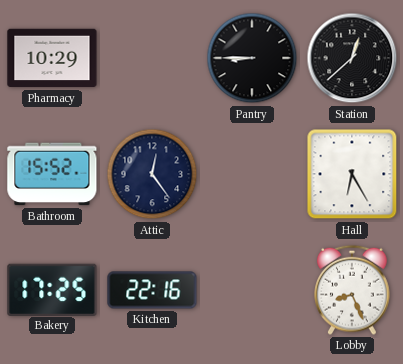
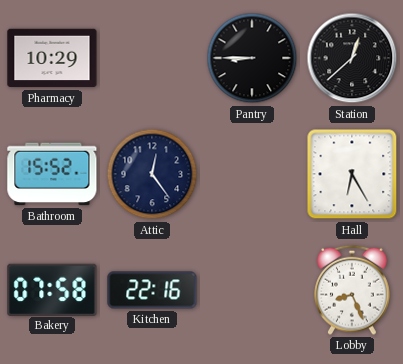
Bakery: 17:25 -> 07:58
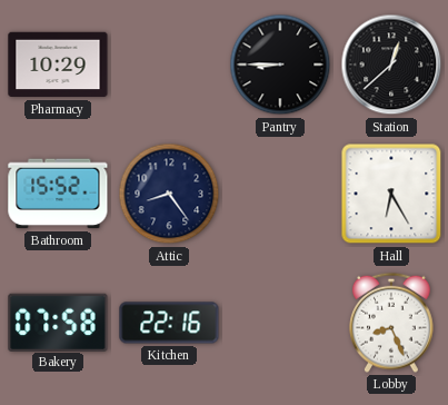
Attic: 12:24 -> 8:24
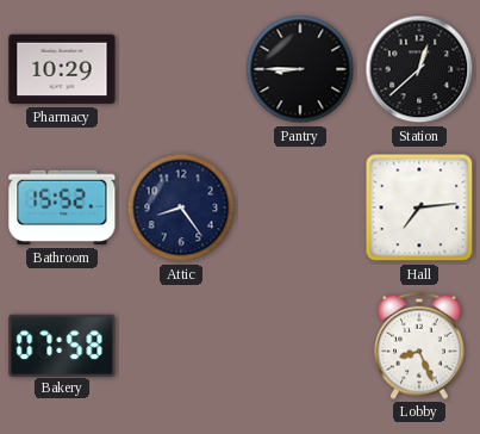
Hall: 6:25 -> 7:14
Kitchen: 22:16 -> none
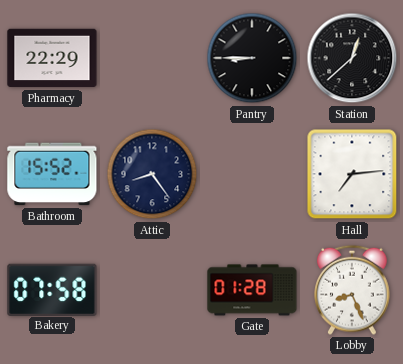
Pharmacy: 10:29 -> 22:29
Gate: none -> 01:28
